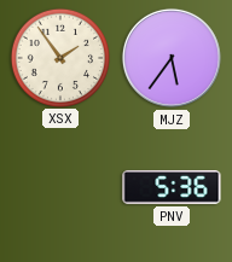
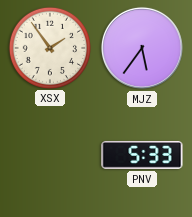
PNV: 5:36 -> 5:33
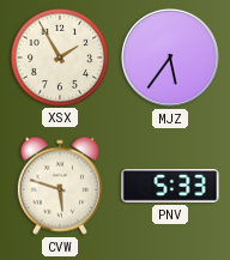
XSX: 1:54 -> 1:55
CVW: none -> 5:48
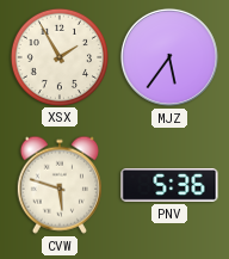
PNV: 5:33 -> 5:36
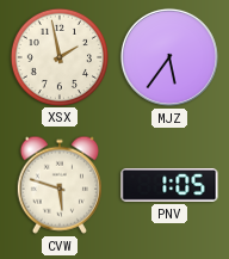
XSX: 1:55 -> 1:58
PNV: 5:36 -> 1:05
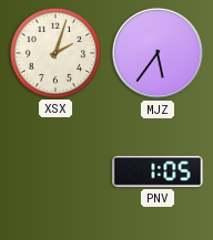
XSX: 1:58 -> 2:03
CVW: 5:48 -> none
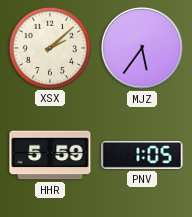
XSX: 2:03 -> 2:08
HHR: none -> 5:59
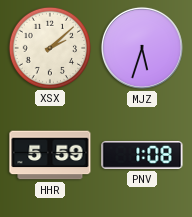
MJZ: 5:36 -> 5:33
PNV: 1:05 -> 1:08
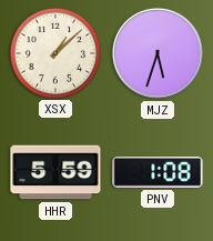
XSX: 2:08 -> 1:08
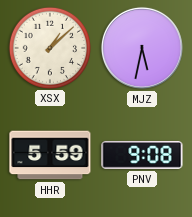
MJZ: 5:33 -> 5:32
PNV: 1:08 -> 9:08
